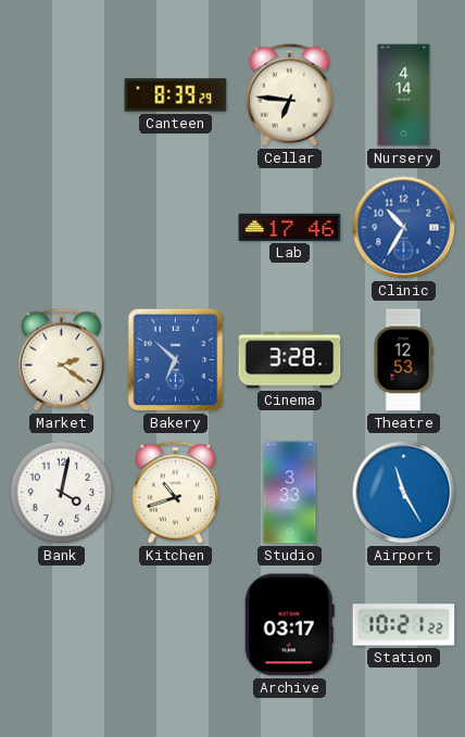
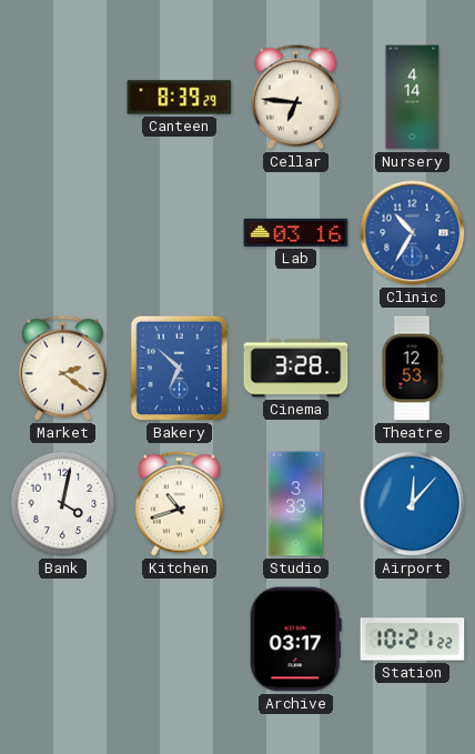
Lab: 17:46 -> 03:16
Airport: 11:25 -> 12:07
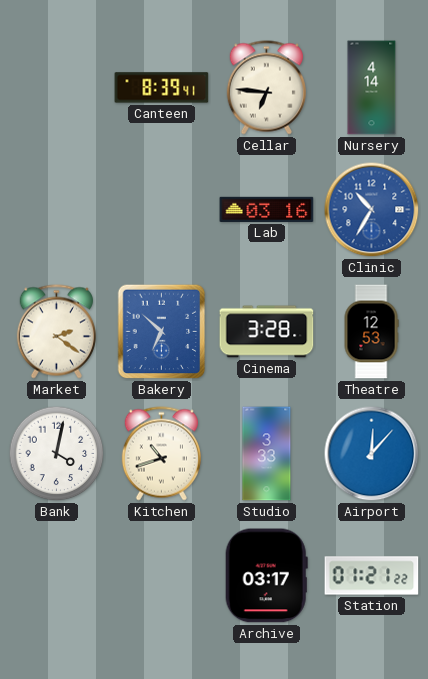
Canteen: 8:39:29 -> 8:39:41
Station: 10:21 -> 01:21
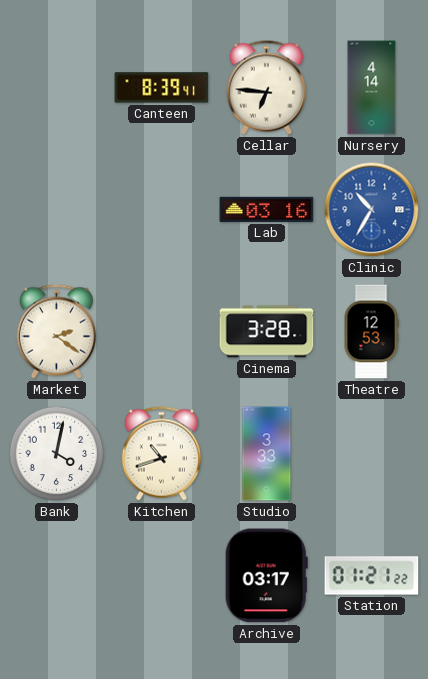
Bakery: 6:52 -> none
Airport: 12:07 -> none
